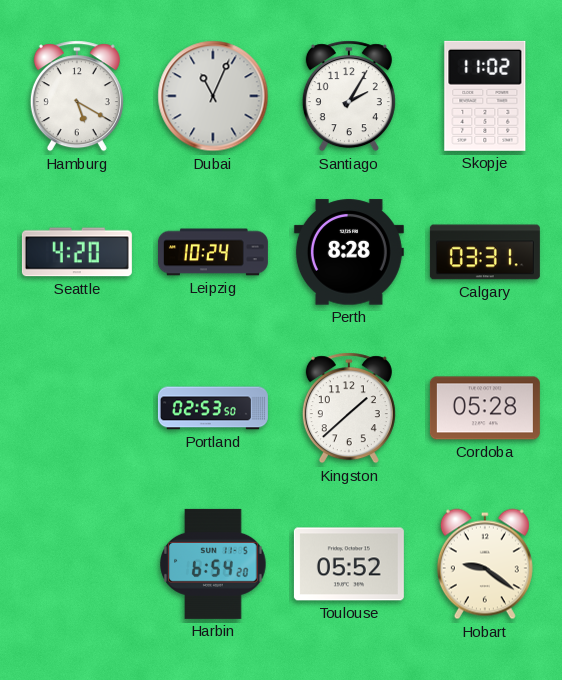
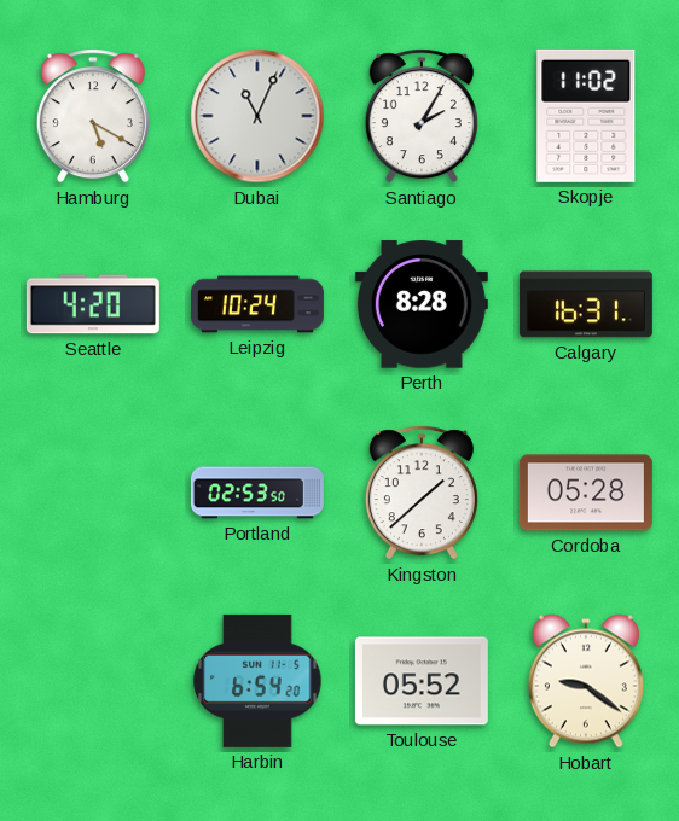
Calgary: 03:31 -> 16:31
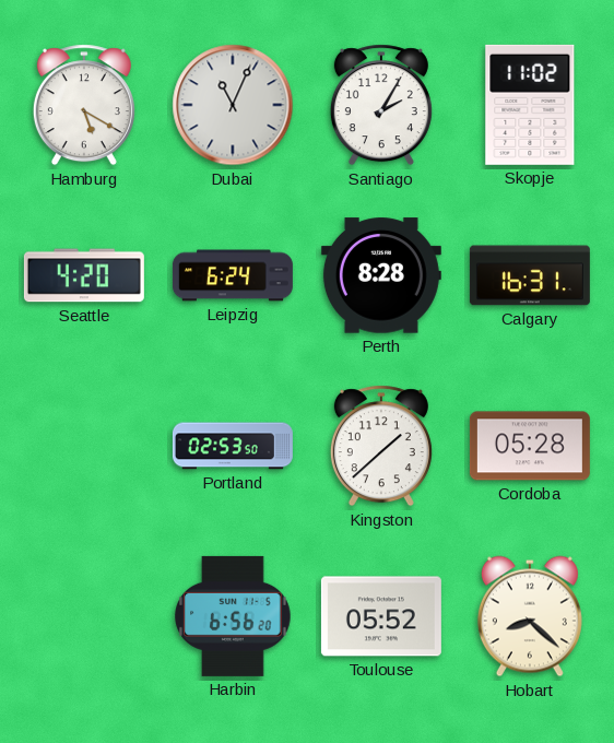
Leipzig: 10:24 -> 6:24
Harbin: 6:54 -> 6:56
Hobart: 9:21 -> 8:22
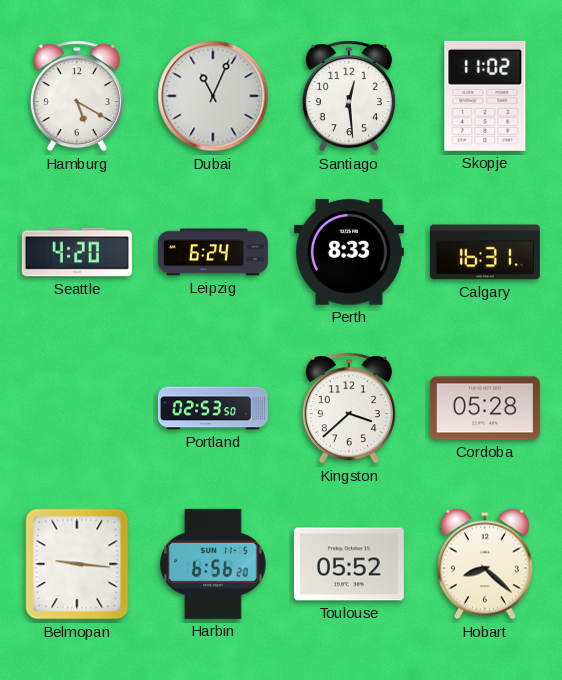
Santiago: 2:05 -> 12:29
Perth: 8:28 -> 8:33
Kingston: 1:38 -> 3:38
Belmopan: none -> 9:16
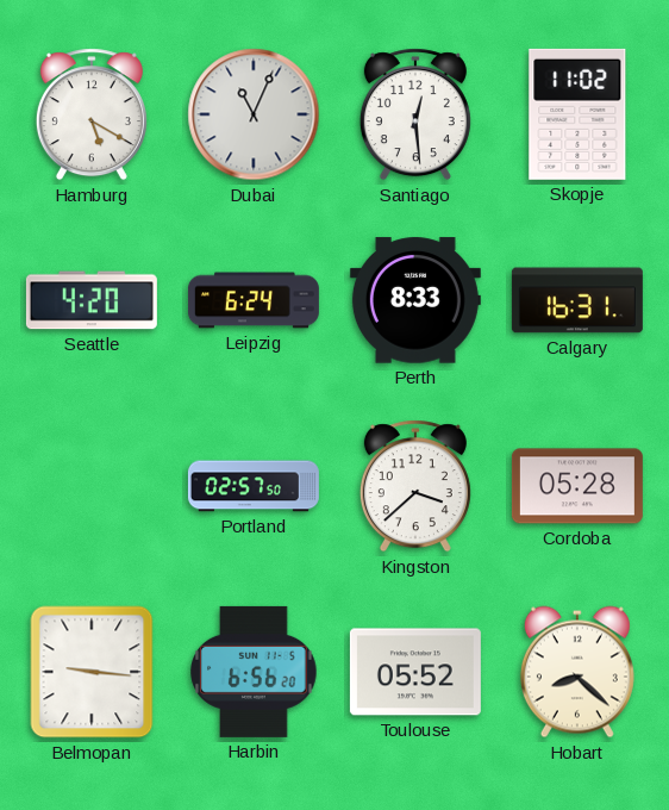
Portland: 02:53 -> 02:57
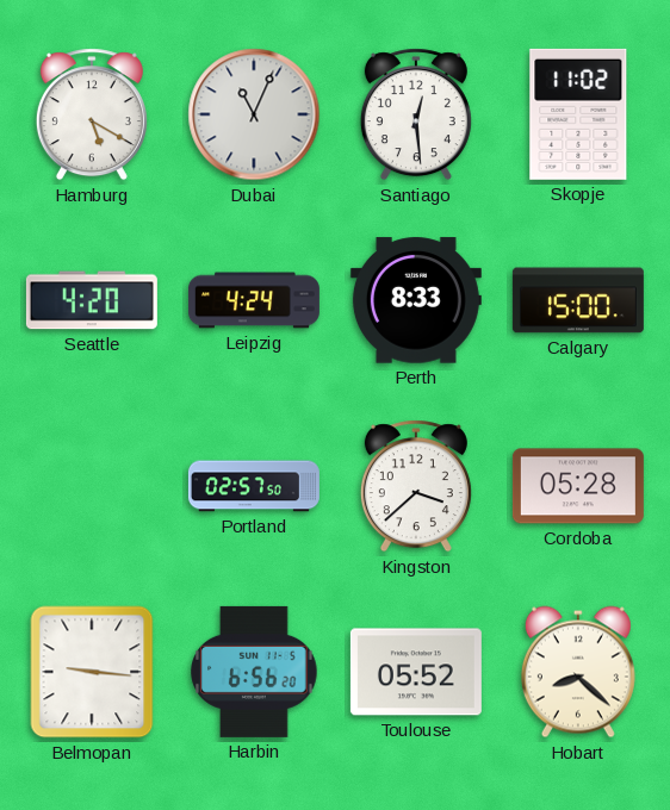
Leipzig: 6:24 -> 4:24
Calgary: 16:31 -> 15:00
